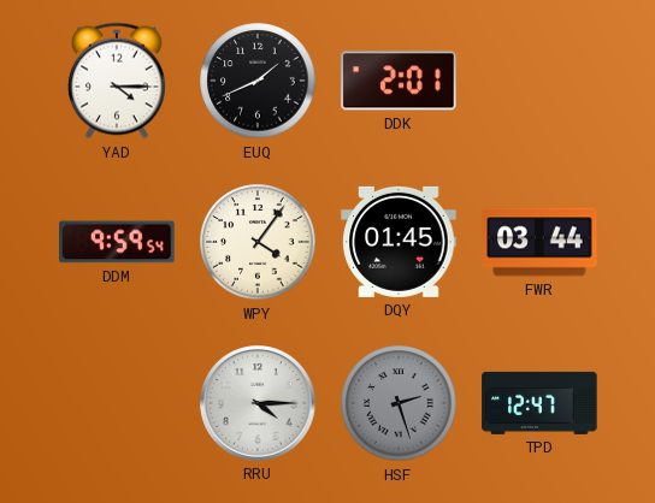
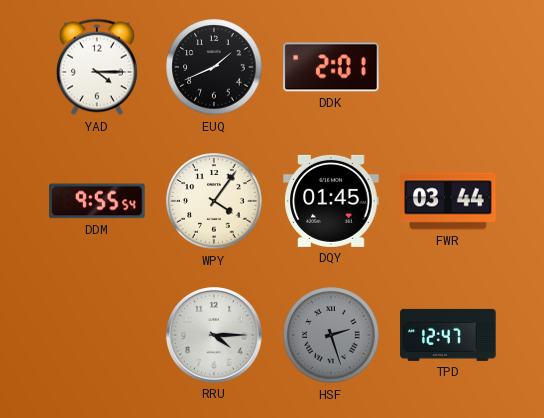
DDM: 9:59 -> 9:55
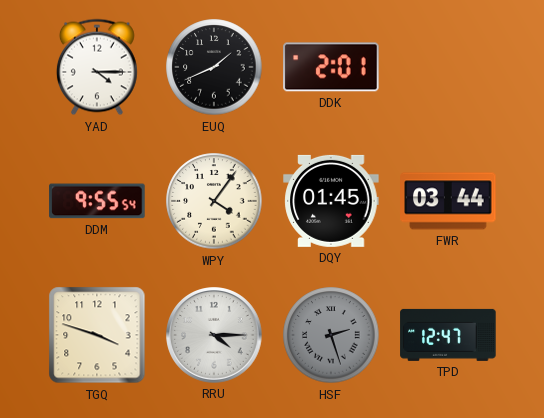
TGQ: none -> 3:48
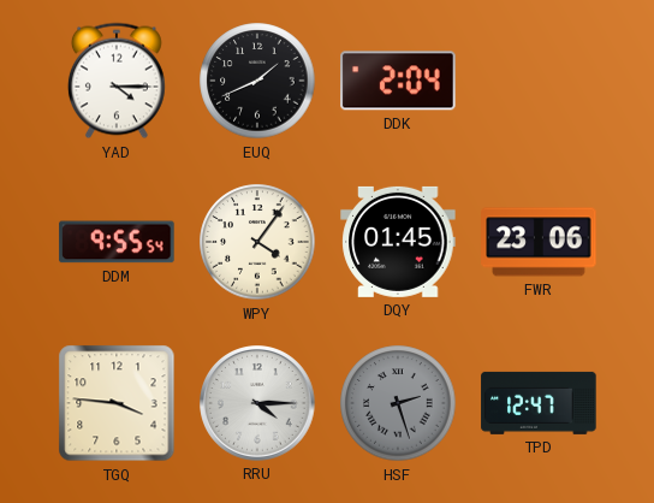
DDK: 2:01 -> 2:04
FWR: 03:44 -> 23:06
TGQ: 3:48 -> 3:46
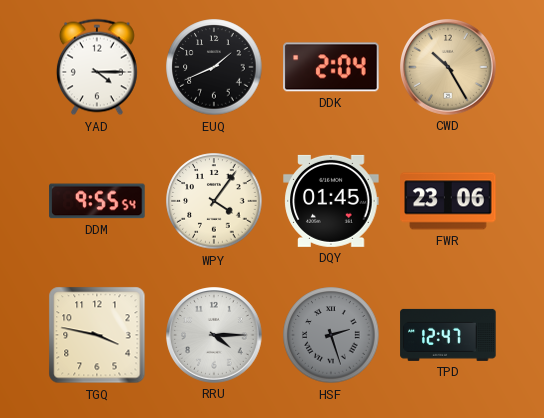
CWD: none -> 10:25
TGQ: 3:46 -> 3:47
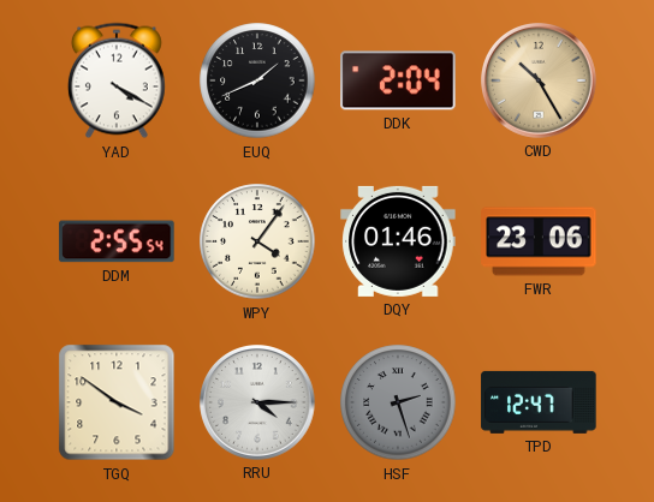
YAD: 4:15 -> 4:20
DDM: 9:55 -> 2:55
DQY: 01:45 -> 01:46
TGQ: 3:47 -> 3:51
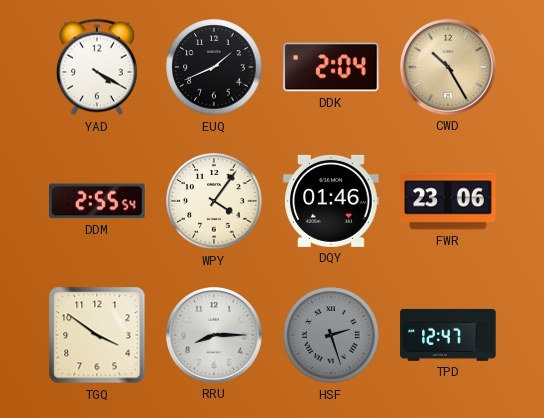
RRU: 4:15 -> 8:15
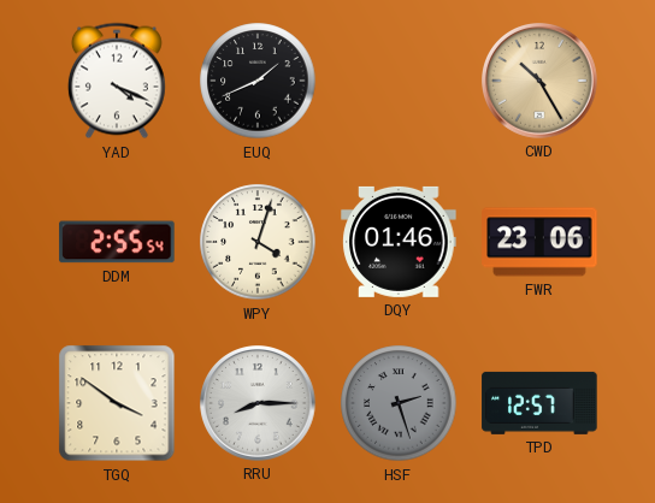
YAD: 4:20 -> 4:19
DDK: 2:04 -> none
WPY: 4:06 -> 4:03
TPD: 12:47 -> 12:57
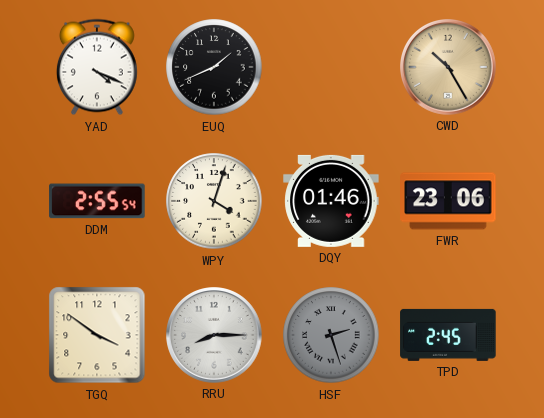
TPD: 12:57 -> 2:45
